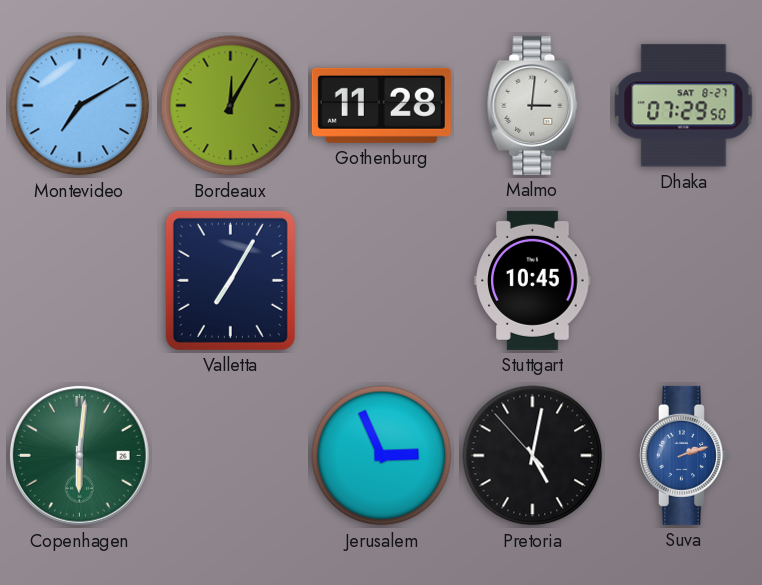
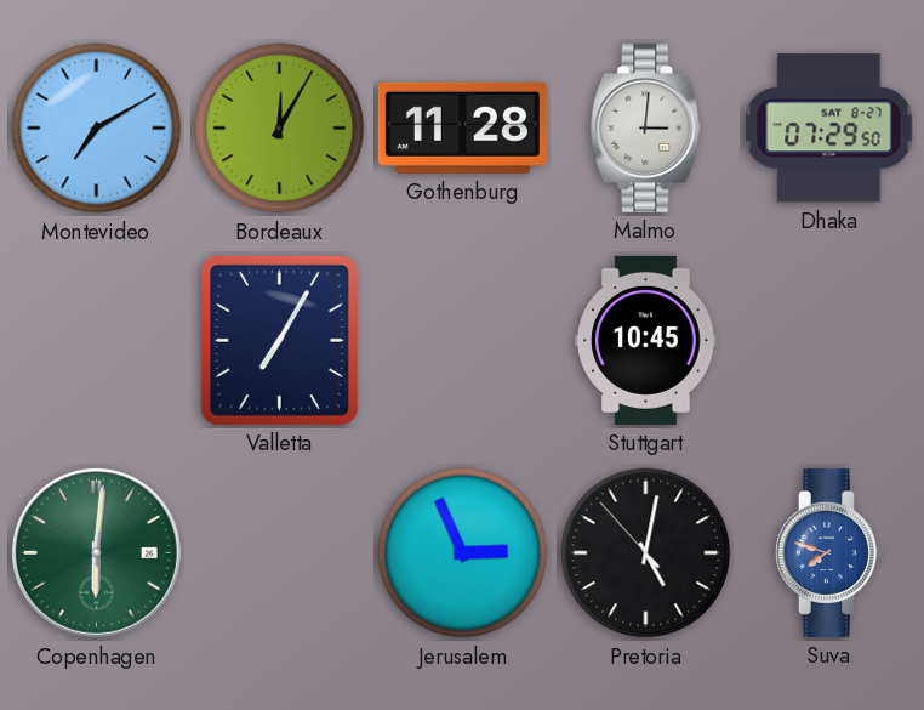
Suva: 2:12 -> 7:48
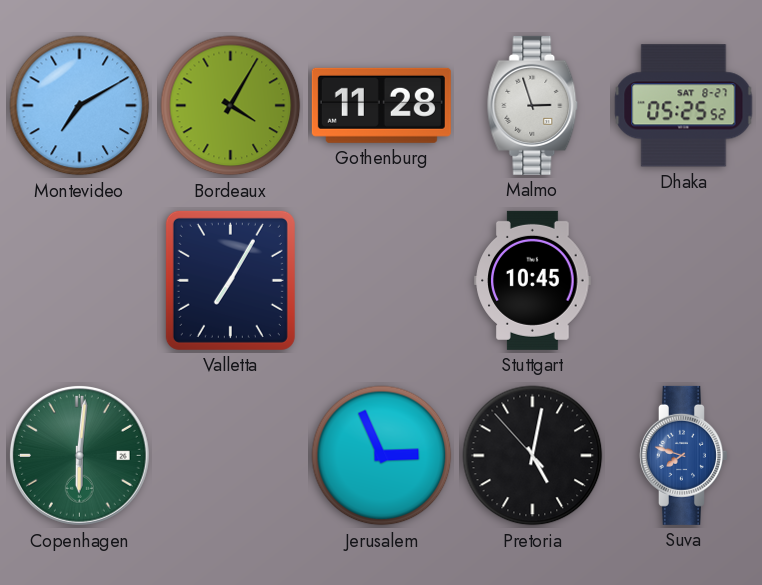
Bordeaux: 12:05 -> 4:05
Malmo: 3:01 -> 2:57
Dhaka: 07:29 -> 05:25
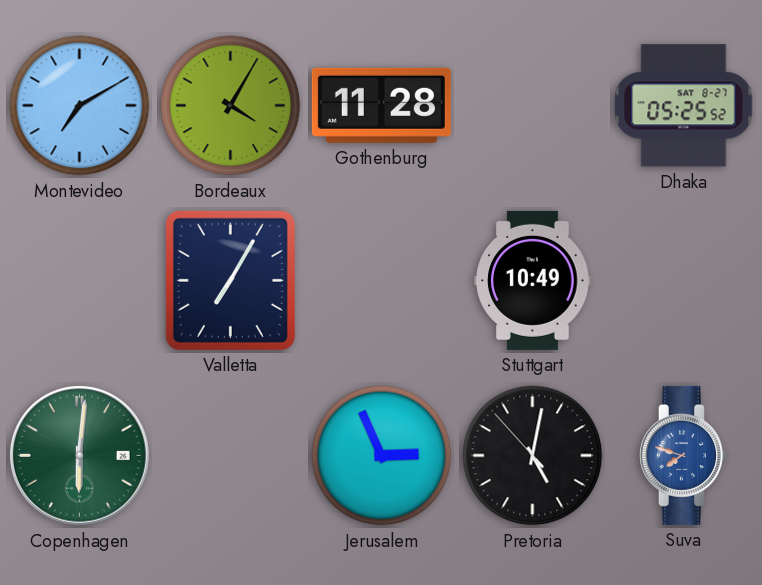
Malmo: 2:57 -> none
Stuttgart: 10:45 -> 10:49
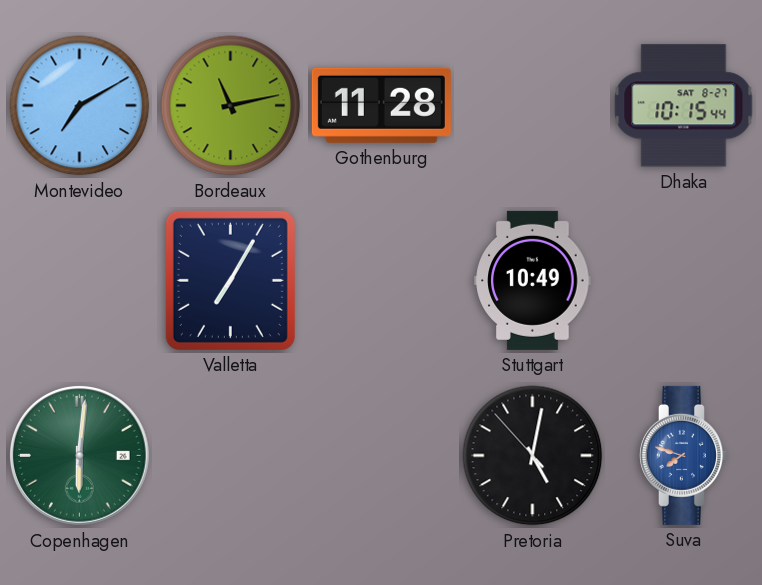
Bordeaux: 4:05 -> 11:13
Dhaka: 05:25 -> 10:15
Jerusalem: 2:56 -> none
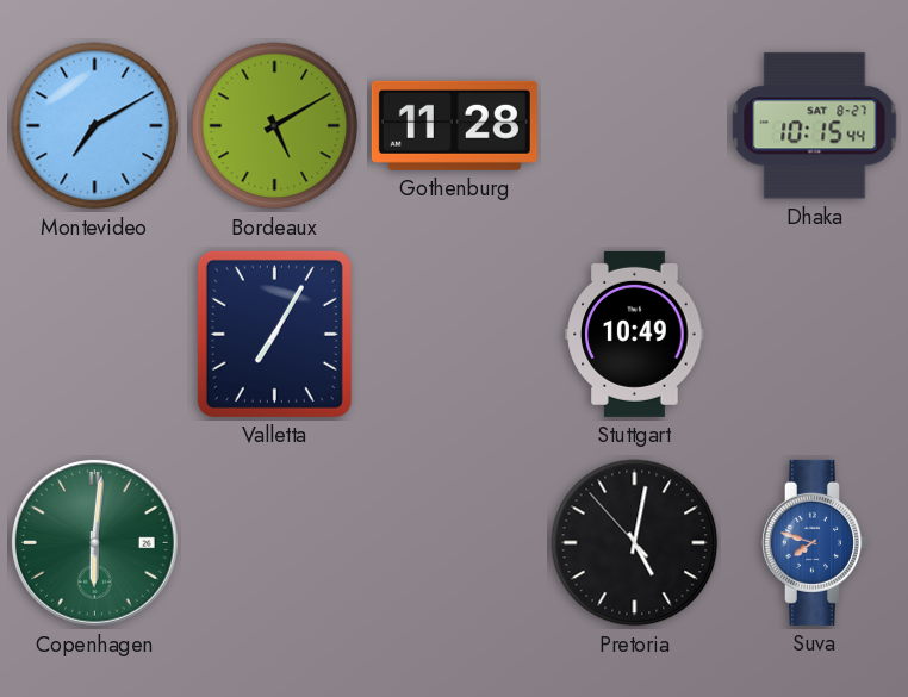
Bordeaux: 11:13 -> 5:10
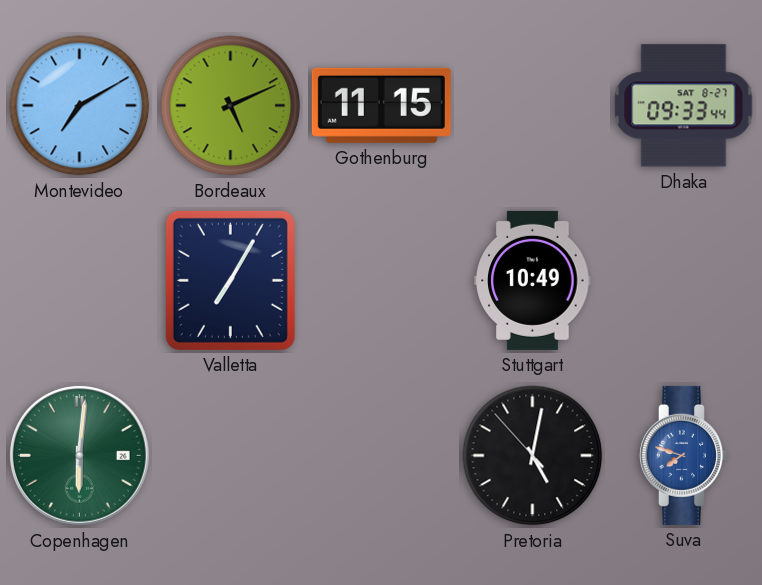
Bordeaux: 5:10 -> 5:11
Gothenburg: 11:28 -> 11:15
Dhaka: 10:15 -> 09:33
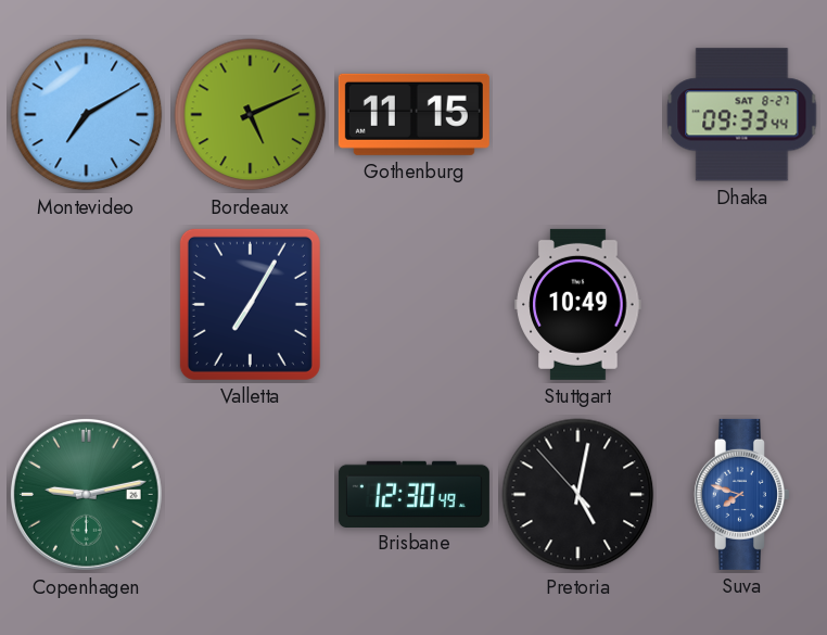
Copenhagen: 6:01 -> 9:13
Brisbane: none -> 12:30
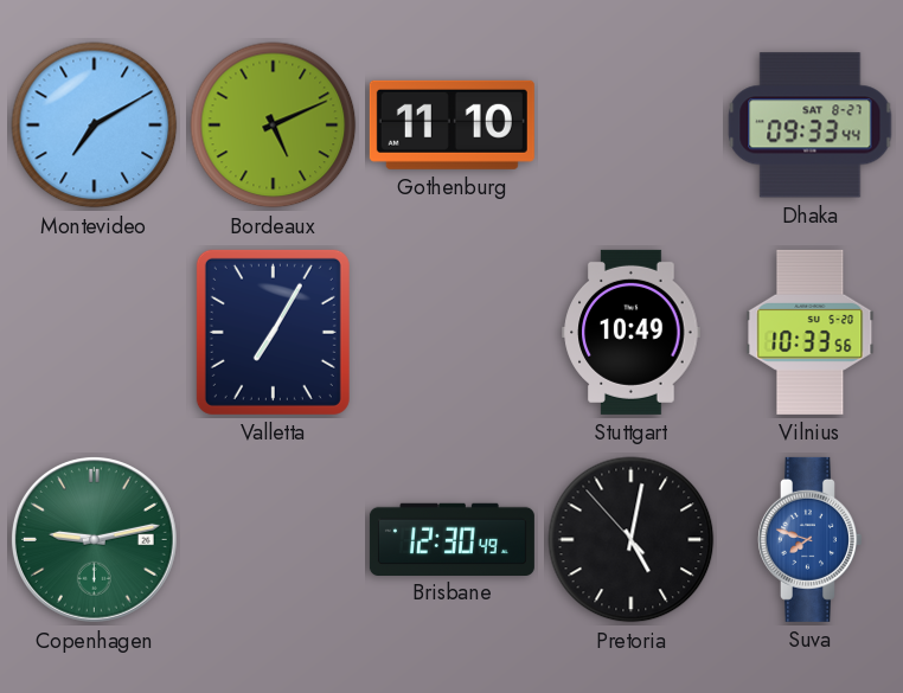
Gothenburg: 11:15 -> 11:10
Vilnius: none -> 10:33
